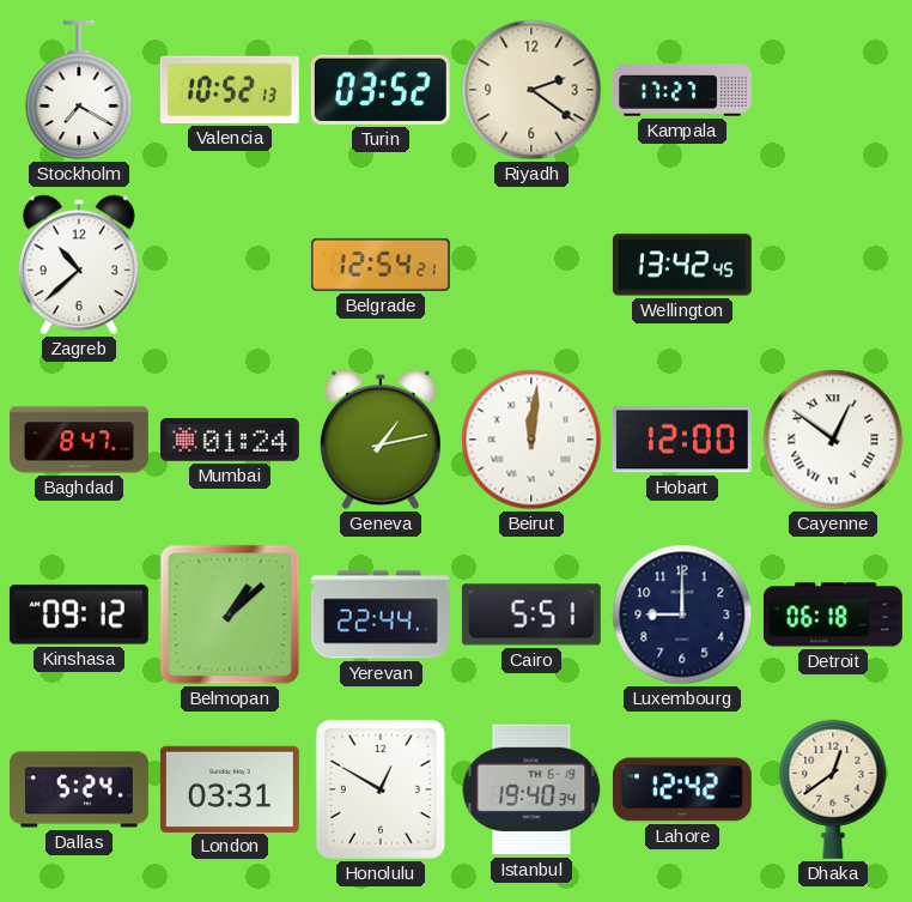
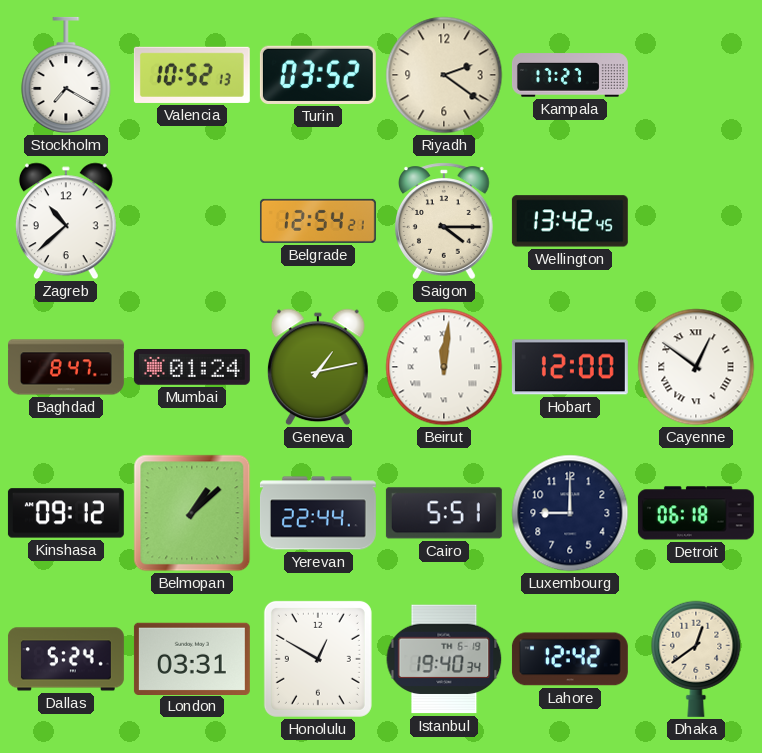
Saigon: none -> 4:15
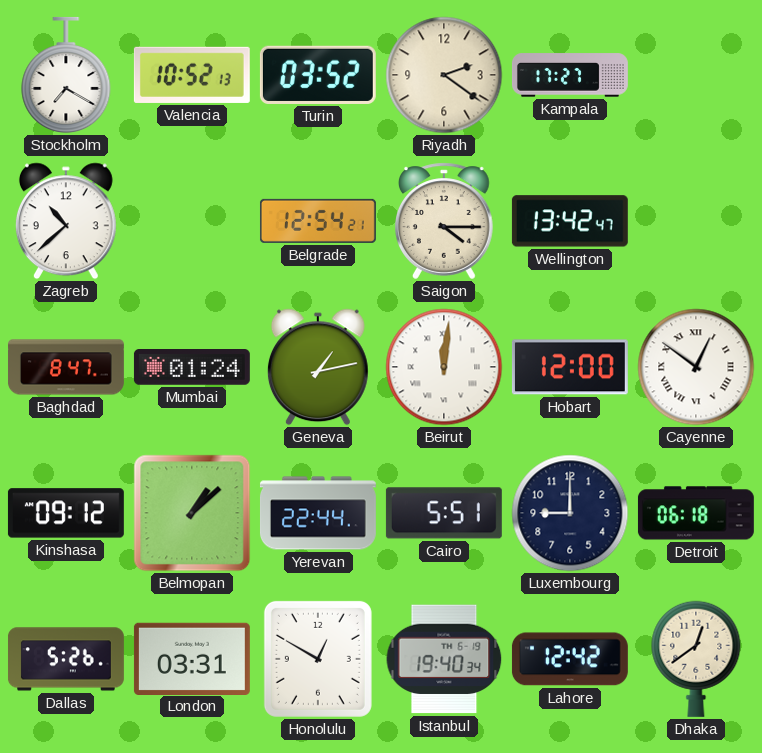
Wellington: 13:42:45 -> 13:42:47
Dallas: 5:24 -> 5:26
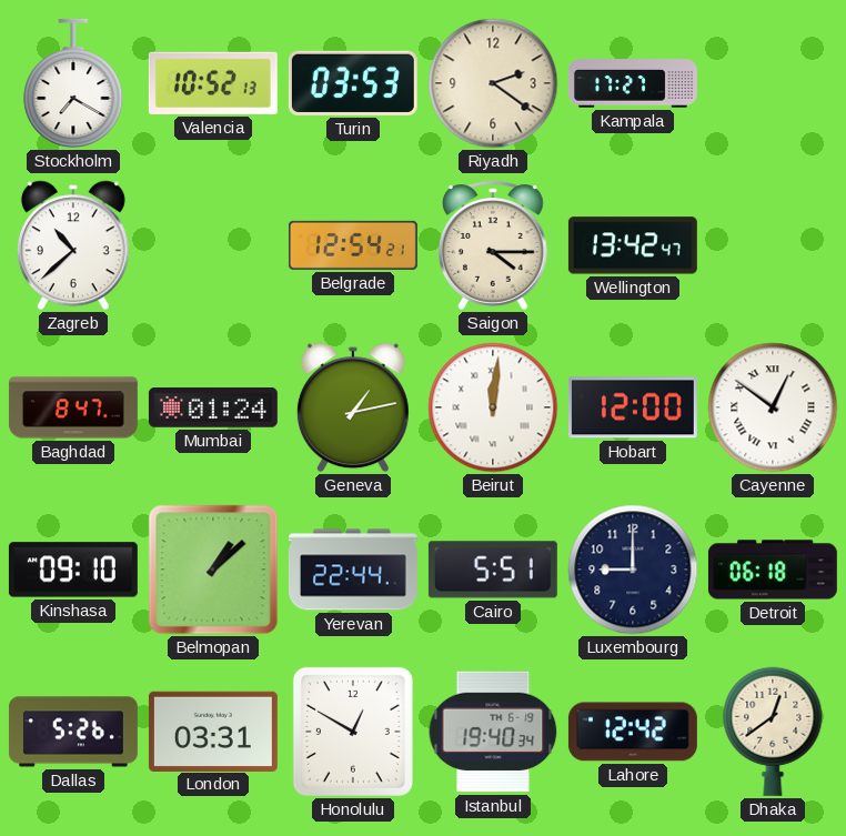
Turin: 03:52 -> 03:53
Kinshasa: 09:12 -> 09:10
